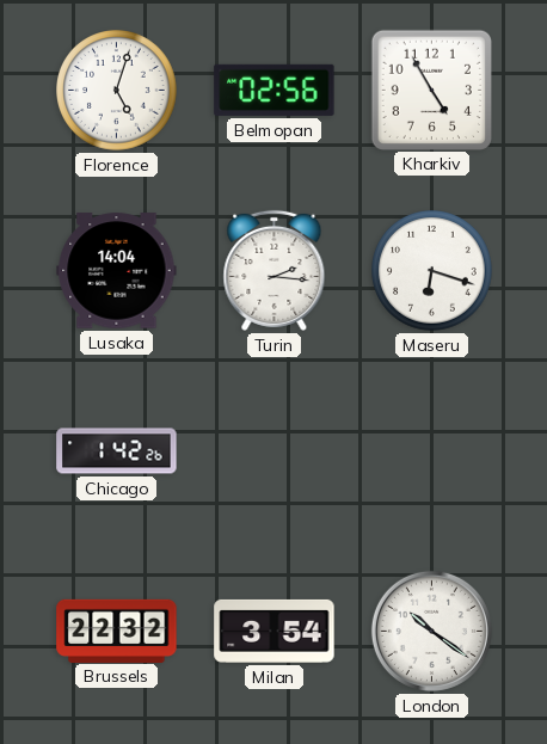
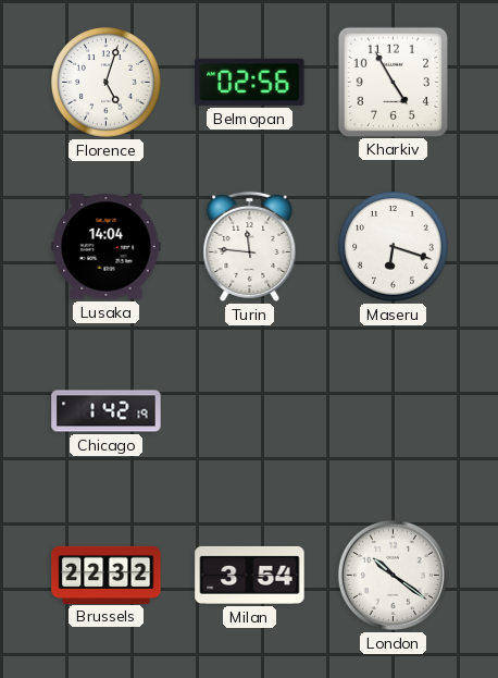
Turin: 2:16 -> 11:46
Chicago: 1:42:26 -> 1:42:19
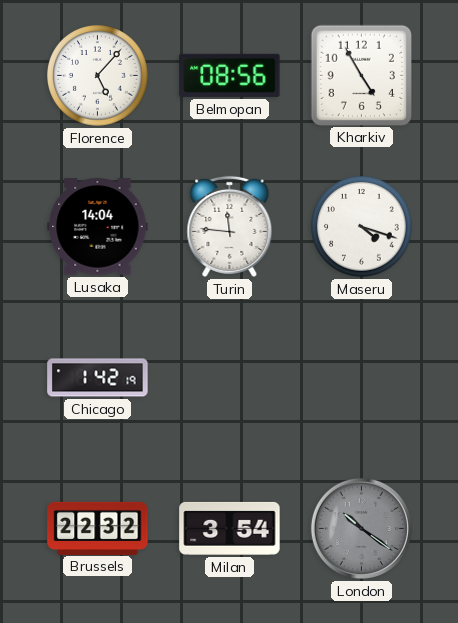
Florence: 5:03 -> 5:07
Belmopan: 02:56 -> 08:56
Maseru: 6:18 -> 4:18
London dial: white -> grey
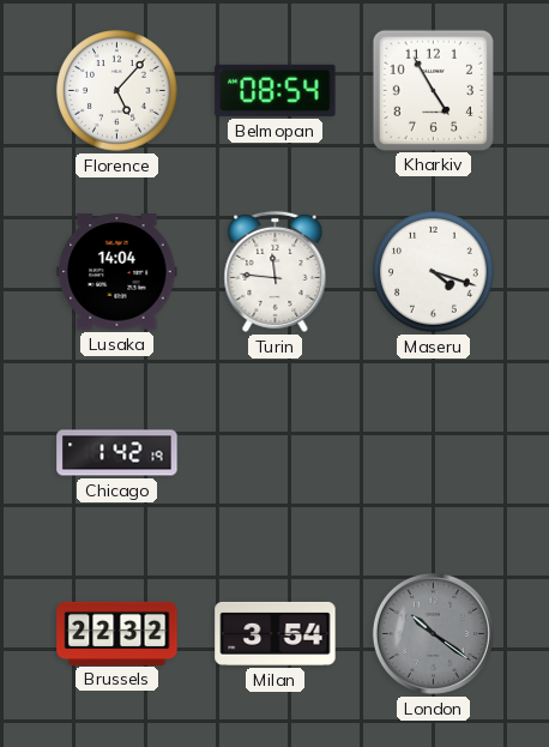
Belmopan: 08:56 -> 08:54
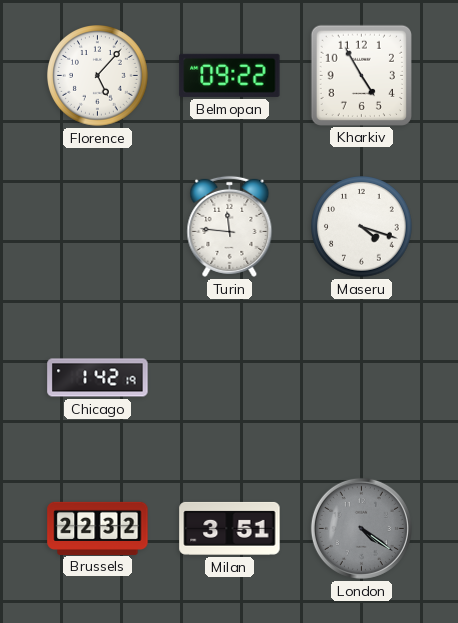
Belmopan: 08:54 -> 09:22
Lusaka: 14:04 -> none
Milan: 3:54 -> 3:51
London: 10:21 -> 4:21
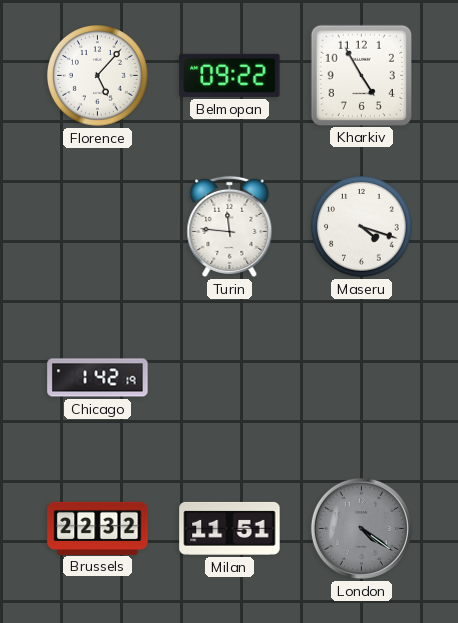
Milan: 3:51 -> 11:51
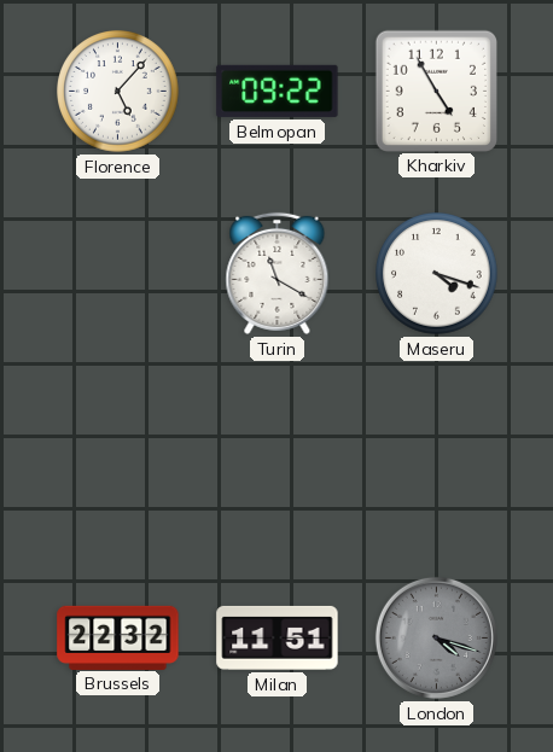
Turin: 11:46 -> 11:20
Chicago: 1:42 -> none
London: 4:21 -> 4:18
